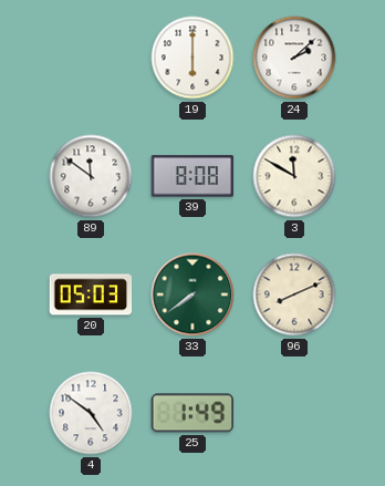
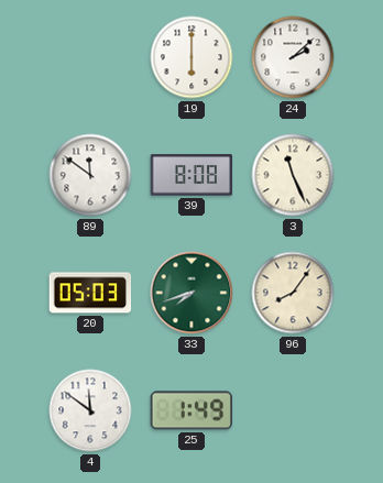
3: 11:50 -> 11:26
33: 7:39 -> 7:42
96: 8:11 -> 8:06
4: 4:51 -> 11:51
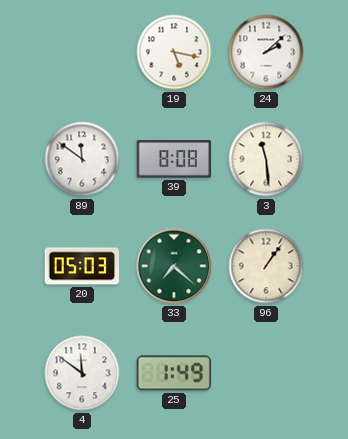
19: 6:00 -> 5:17
3: 11:26 -> 11:29
33: 7:42 -> 7:22
96: 8:06 -> 1:06
